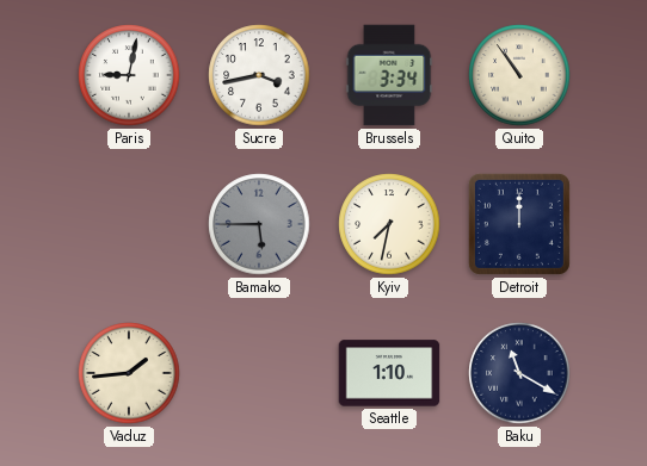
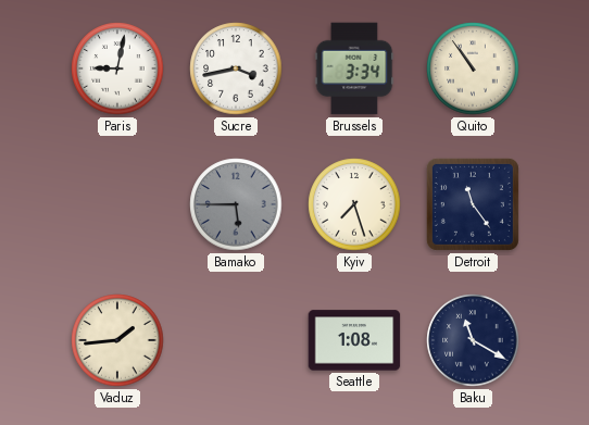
Kyiv: 7:32 -> 7:27
Detroit: 12:00 -> 11:24
Seattle: 1:10 -> 1:08
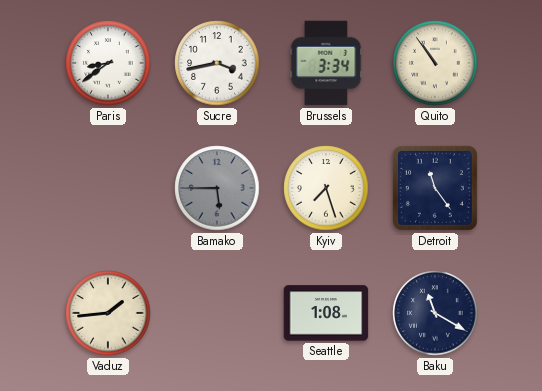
Paris: 9:02 -> 8:39
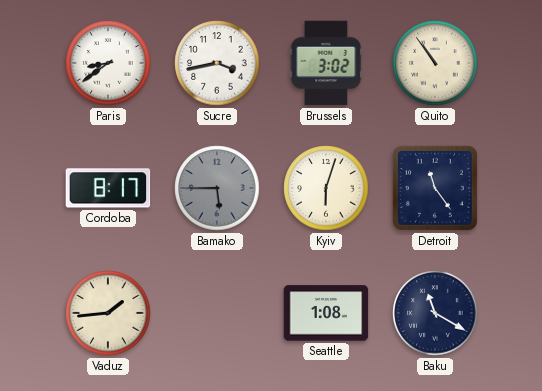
Brussels: 3:34 -> 3:02
Cordoba: none -> 8:17
Kyiv: 7:27 -> 6:03
